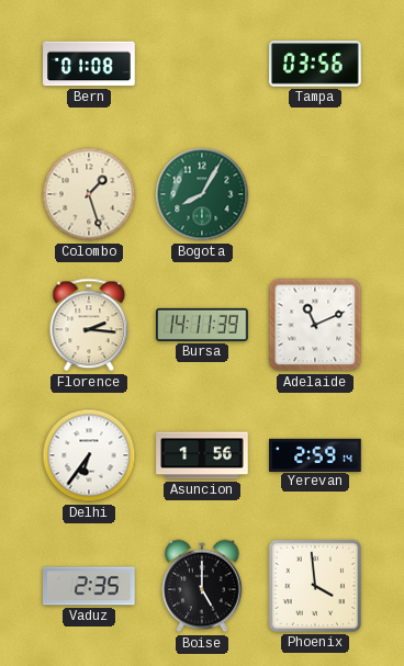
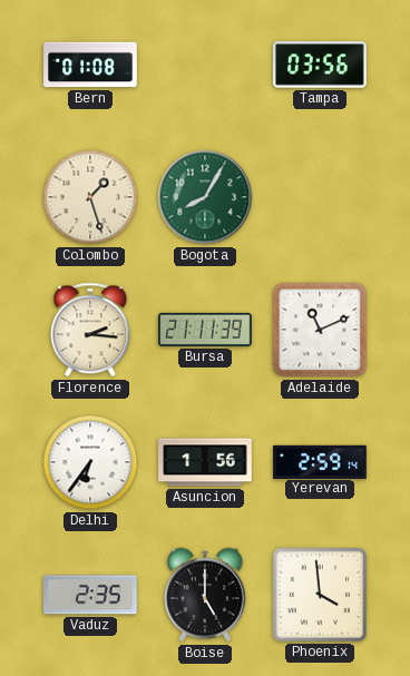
Bursa: 14:11 -> 21:11
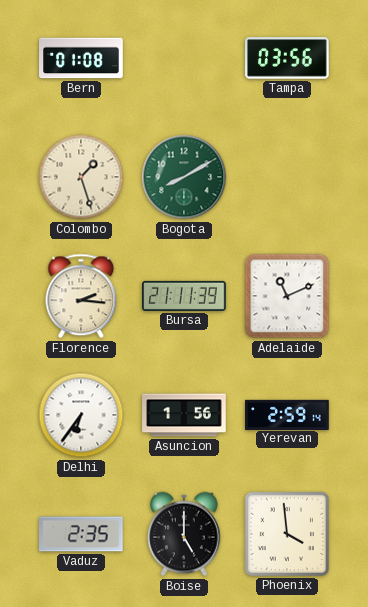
Bogota: 8:05 -> 8:10
